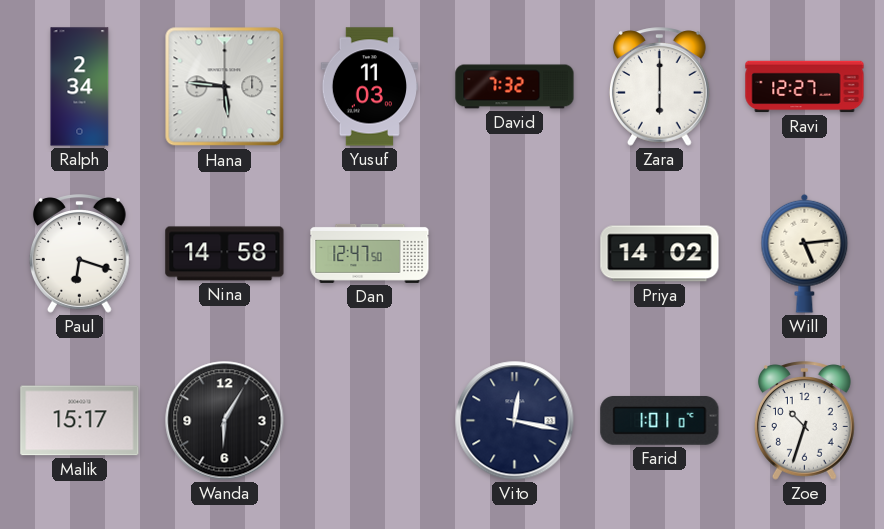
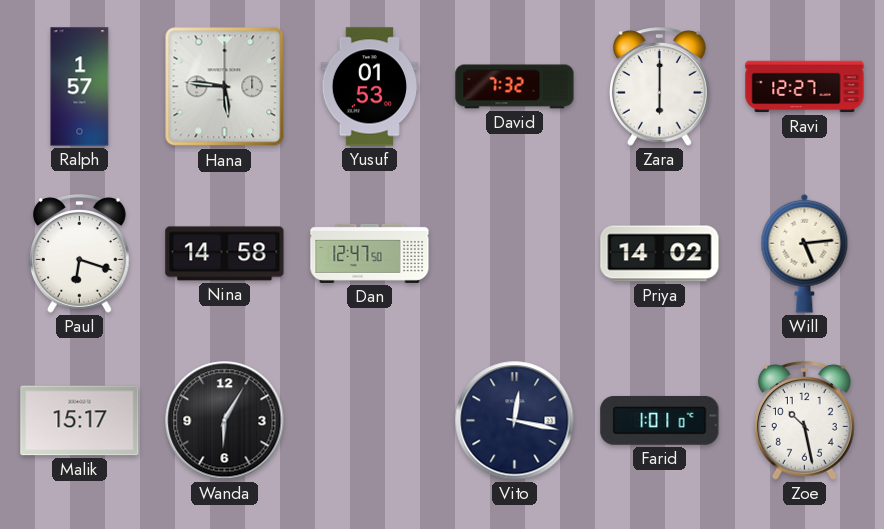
Ralph: 2:34 -> 1:57
Yusuf: 11:03 -> 01:53
Zoe: 10:33 -> 10:28
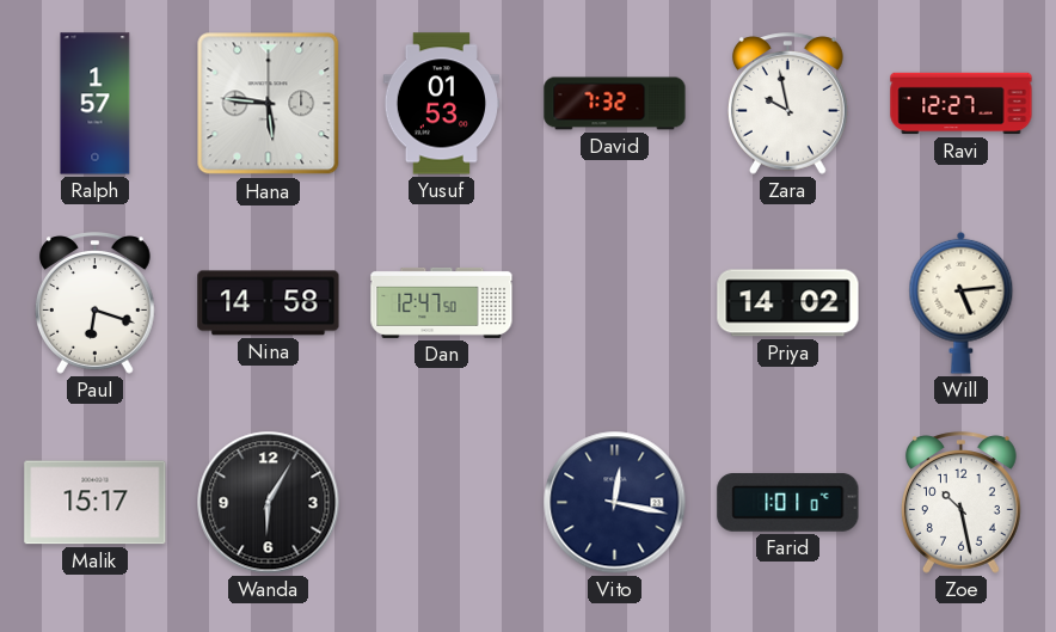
Zara: 6:00 -> 9:58
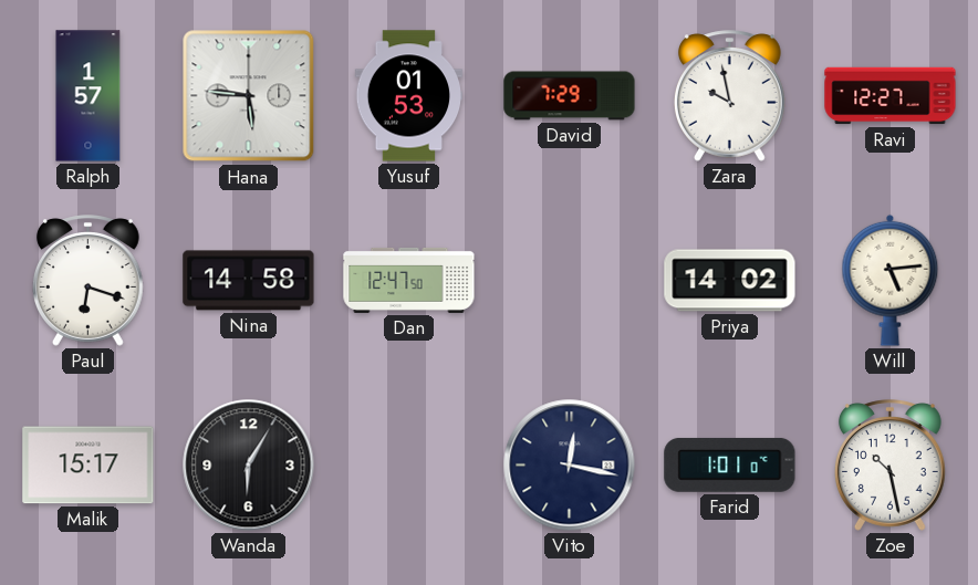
David: 7:32 -> 7:29
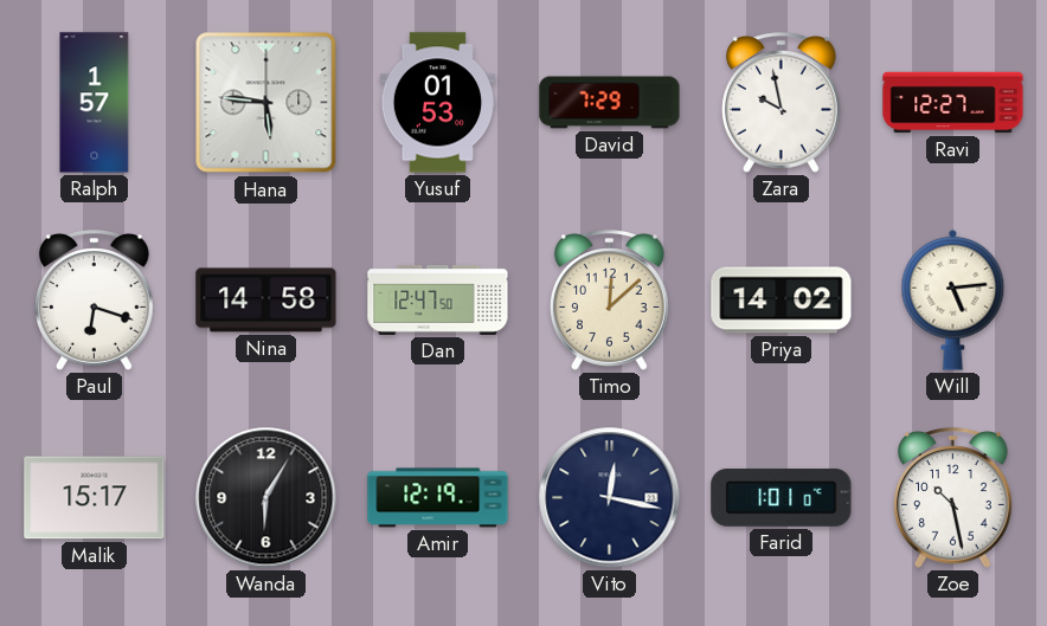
Timo: none -> 12:08
Amir: none -> 12:19
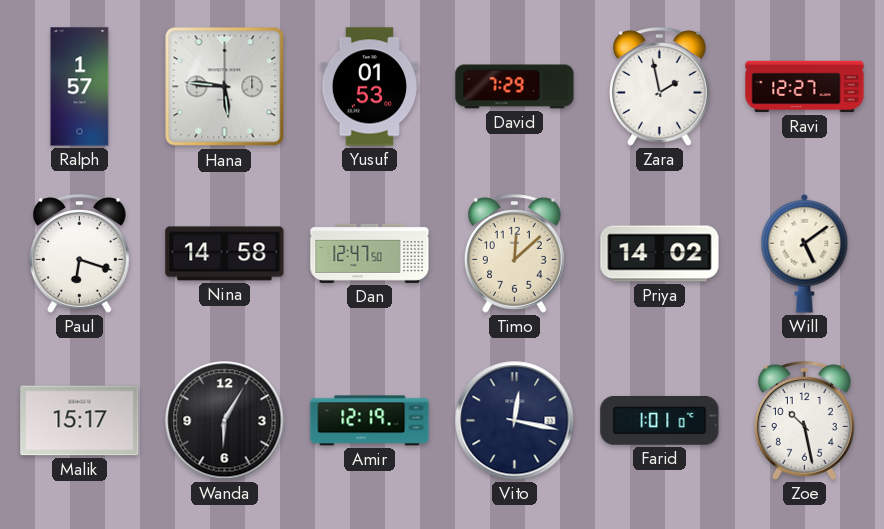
Zara: 9:58 -> 1:58
Will: 5:14 -> 5:09
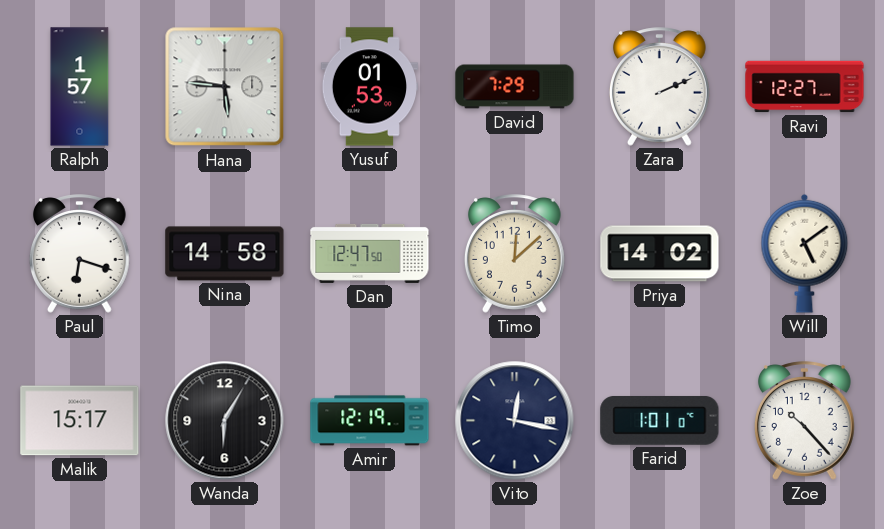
Zara: 1:58 -> 2:11
Zoe: 10:28 -> 10:23
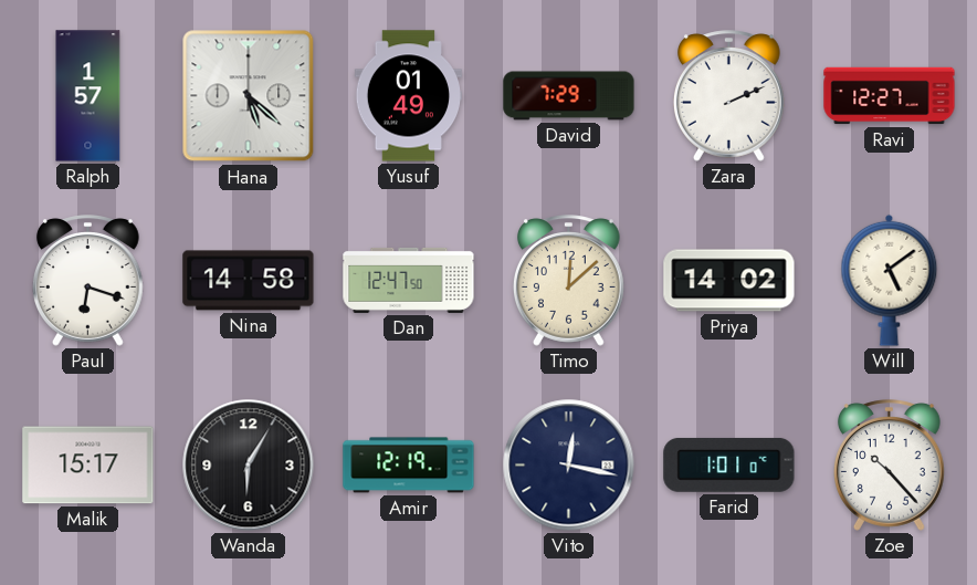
Hana: 5:46 -> 5:22
Yusuf: 01:53 -> 01:49
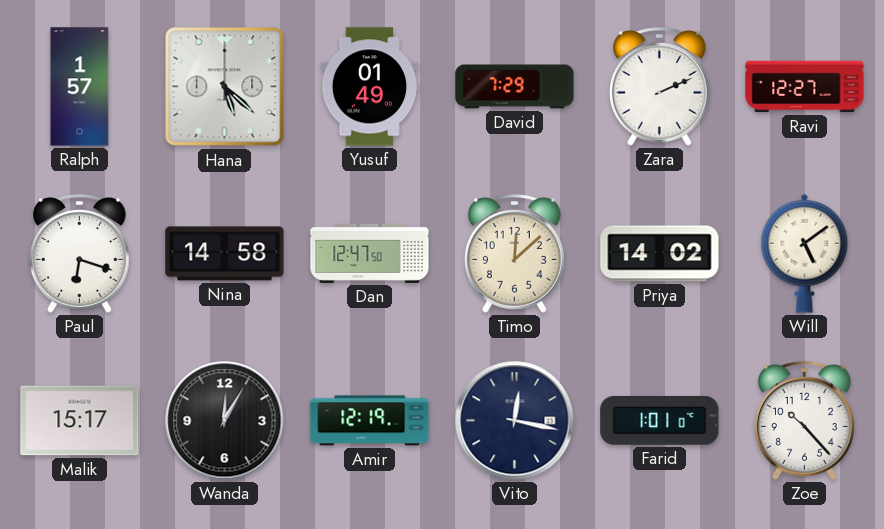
Wanda: 6:05 -> 12:05
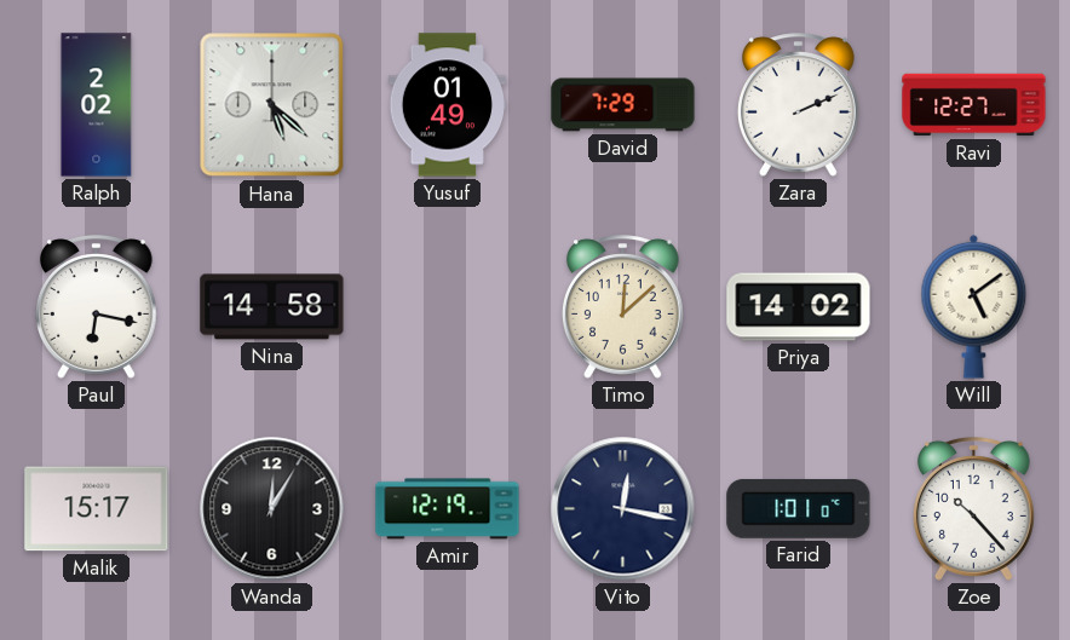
Ralph: 1:57 -> 2:02
Paul: 6:18 -> 6:17
Dan: 12:47 -> none
